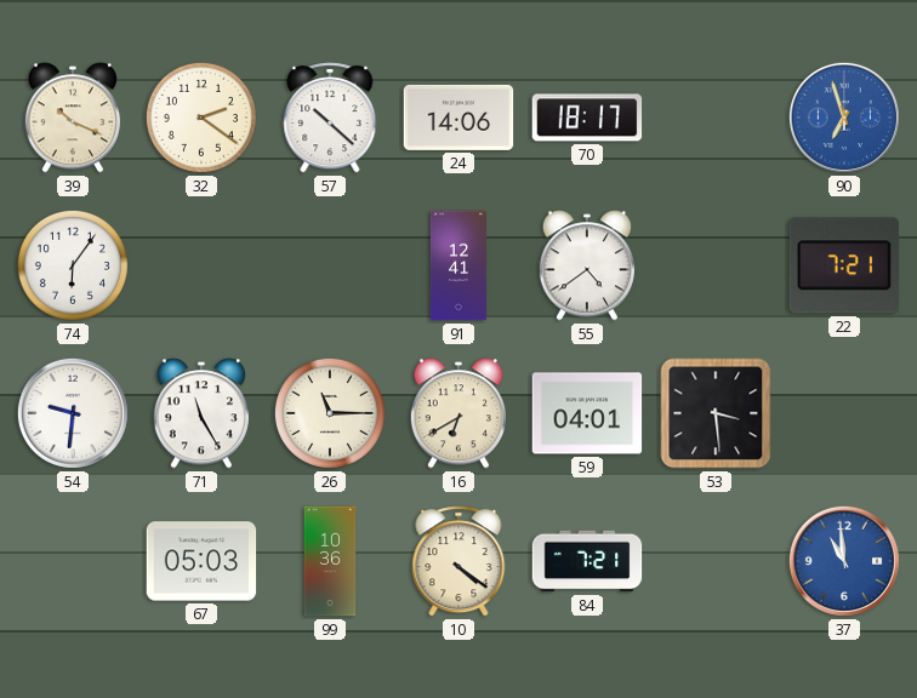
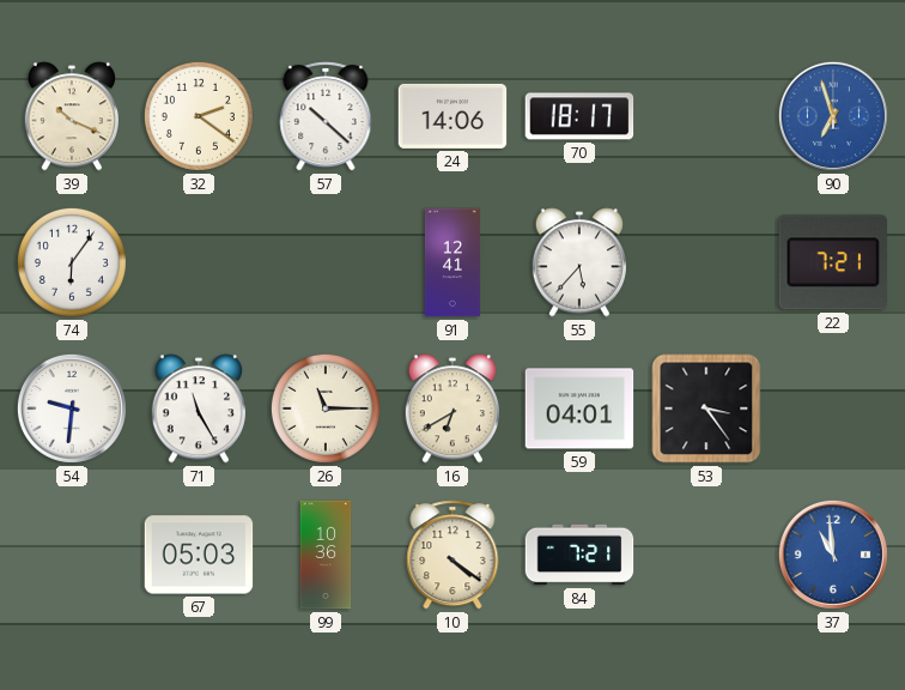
55: 4:39 -> 5:37
53: 3:29 -> 3:24
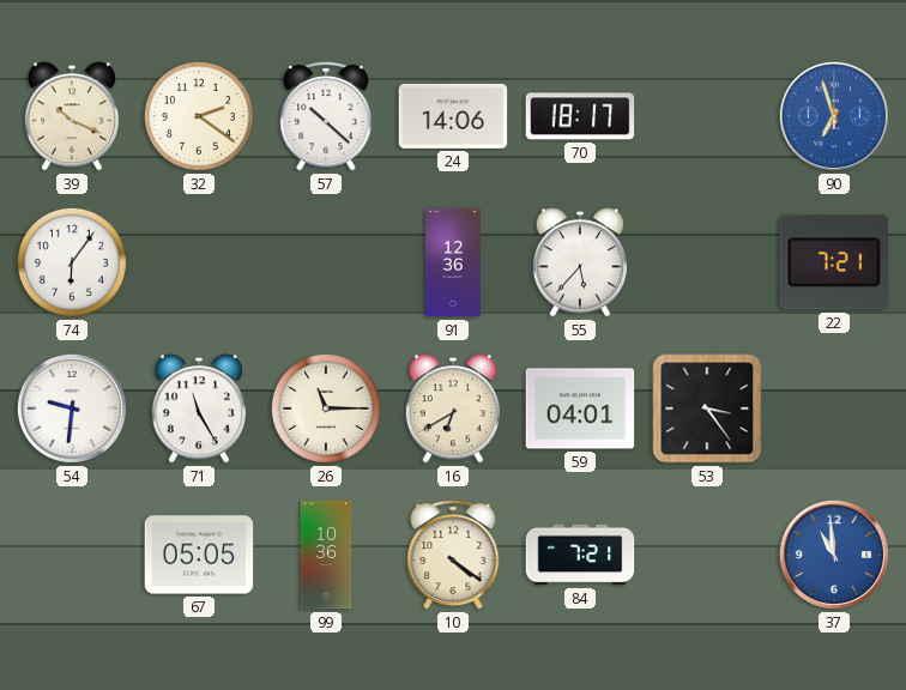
91: 12:41 -> 12:36
67: 05:03 -> 05:05
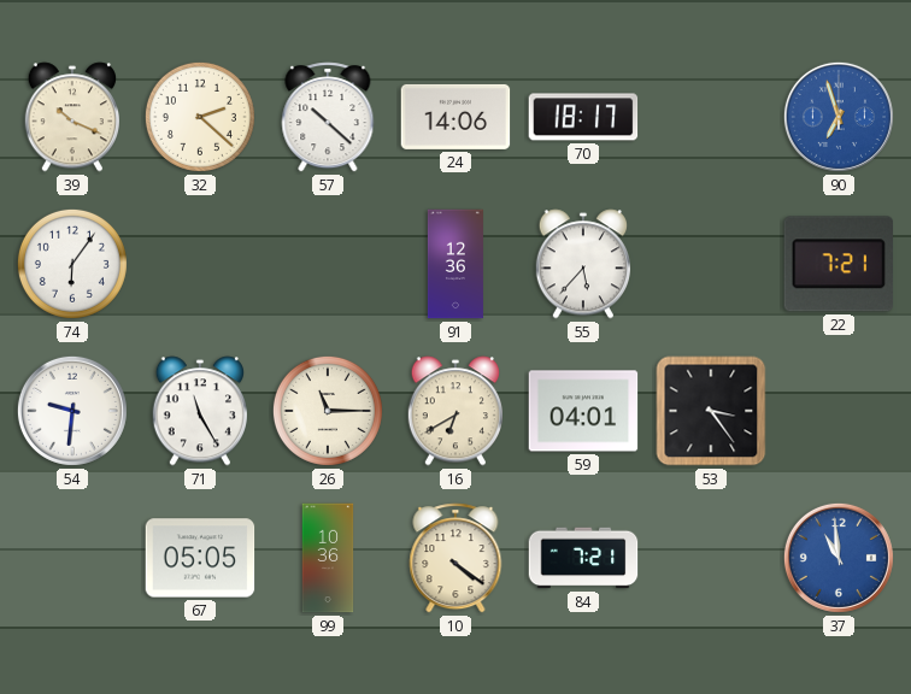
32: 2:21 -> 2:22
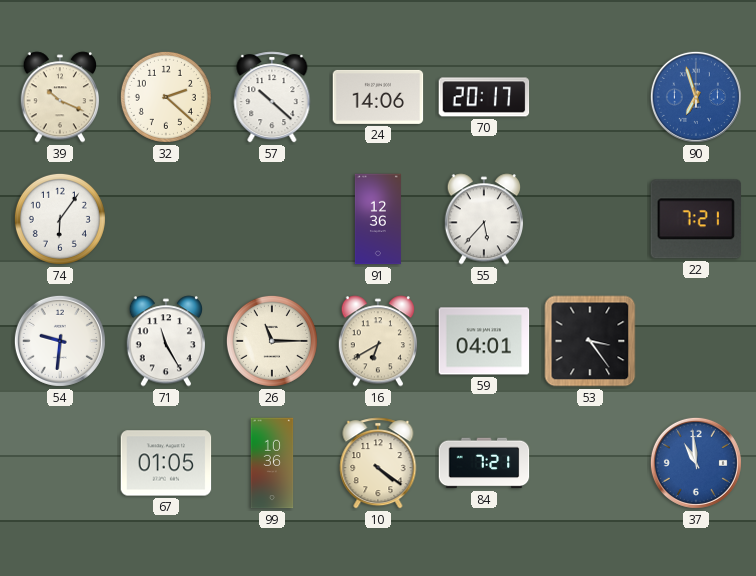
70: 18:17 -> 20:17
67: 05:05 -> 01:05
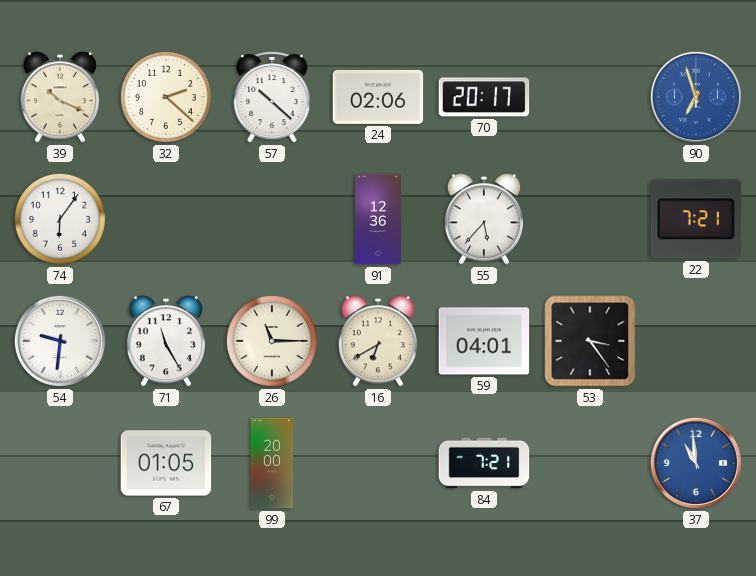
24: 14:06 -> 02:06
99: 10:36 -> 20:00
10: 4:21 -> none
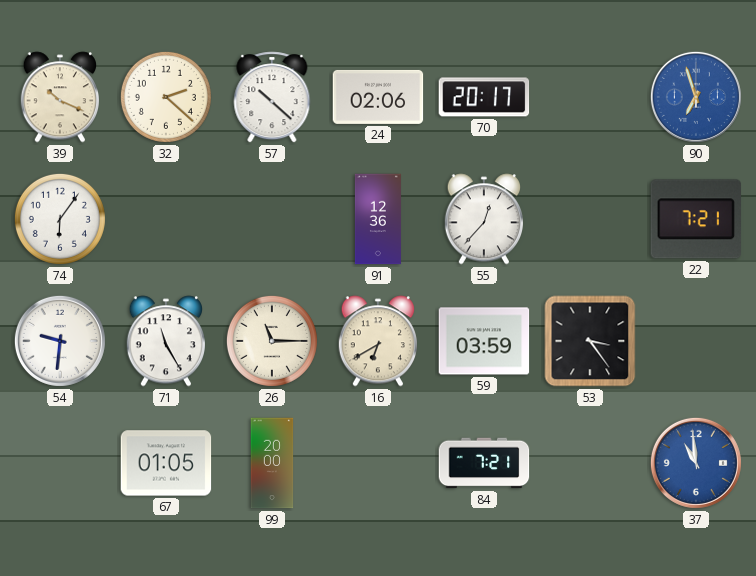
55: 5:37 -> 12:37
59: 04:01 -> 03:59
